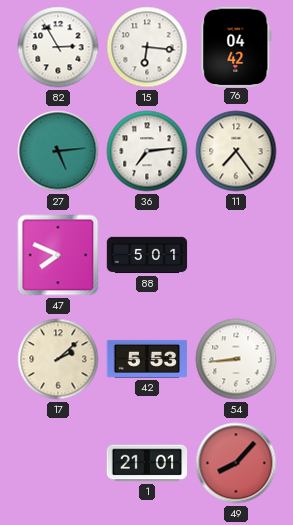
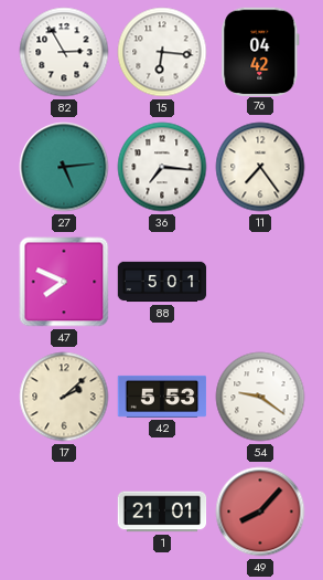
36: 7:14 -> 7:16
54: 8:44 -> 9:21
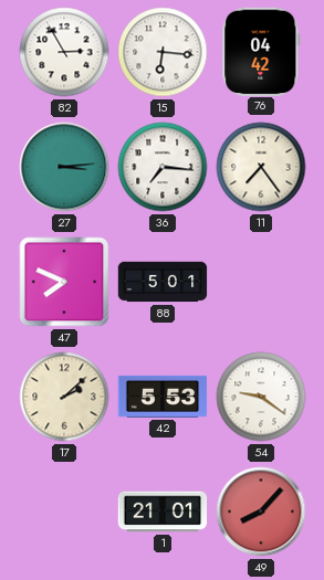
27: 5:14 -> 3:14
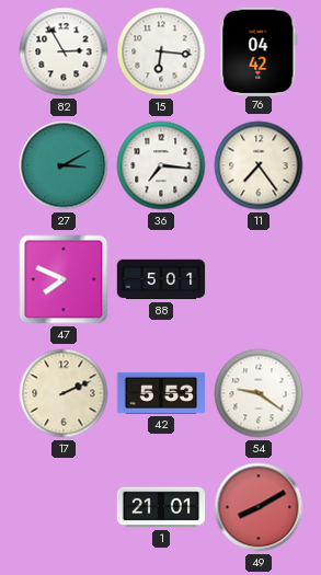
27: 3:14 -> 3:10
17: 2:08 -> 2:11
49: 8:07 -> 8:10
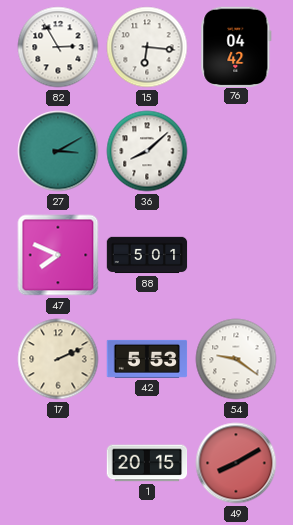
36: 7:16 -> 8:08
11: 7:24 -> none
1: 21:01 -> 20:15
